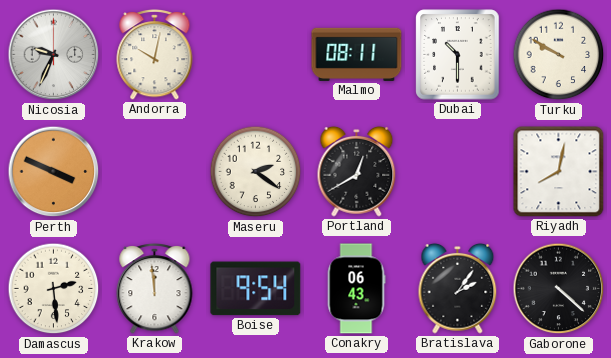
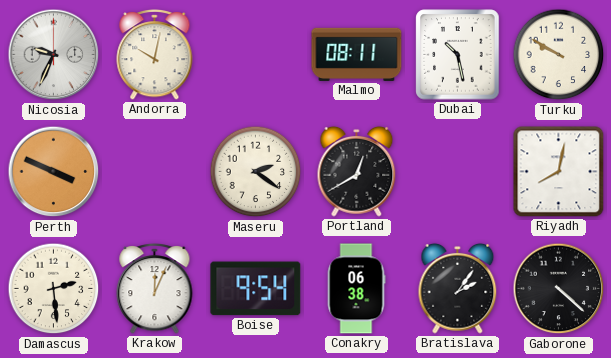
Dubai: 10:30 -> 10:28
Krakow: 11:59 -> 12:04
Conakry: 06:43 -> 06:38
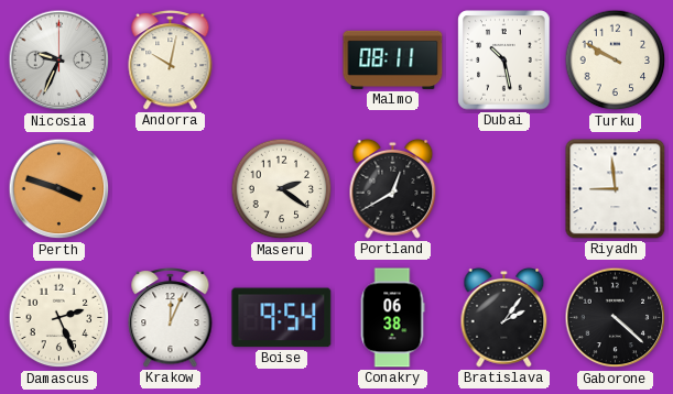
Perth: 3:49 -> 3:48
Riyadh: 8:02 -> 8:59
Damascus: 2:29 -> 2:26
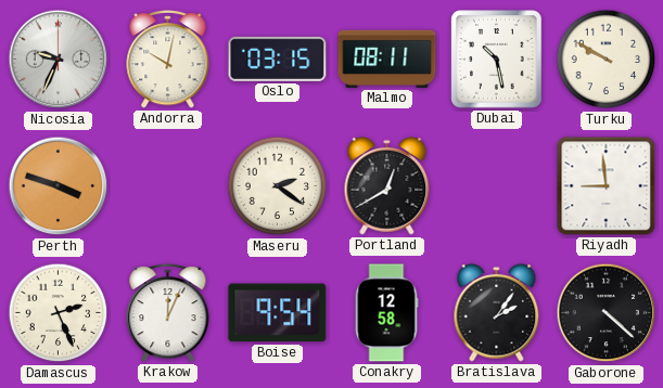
Oslo: none -> 03:15
Conakry: 06:38 -> 12:58
